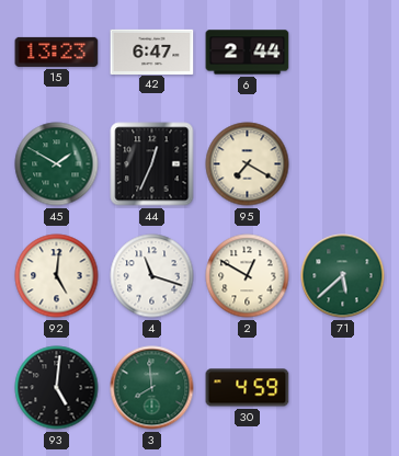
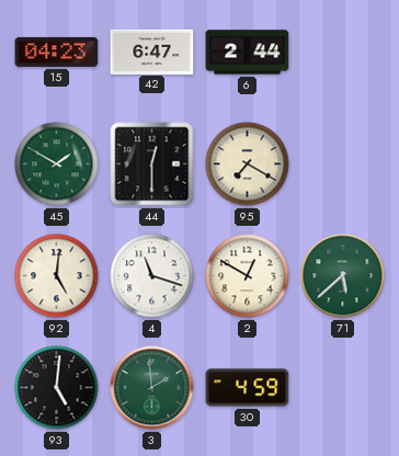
15: 13:23 -> 04:23
44: 12:34 -> 12:30
3: 7:59 -> 1:59
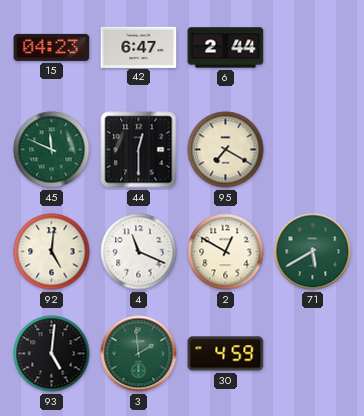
45: 1:50 -> 11:49
4: 11:18 -> 11:19
71: 5:38 -> 5:40
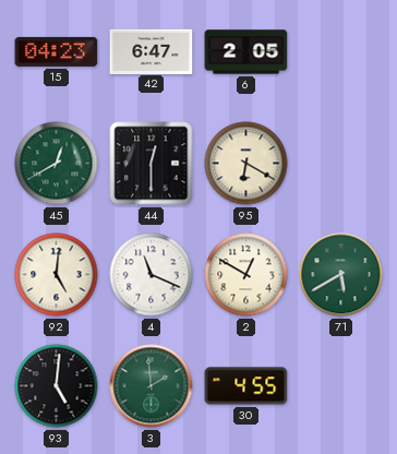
6: 2:44 -> 2:05
45: 11:49 -> 12:40
95: 7:20 -> 6:20
30: 4:59 -> 4:55
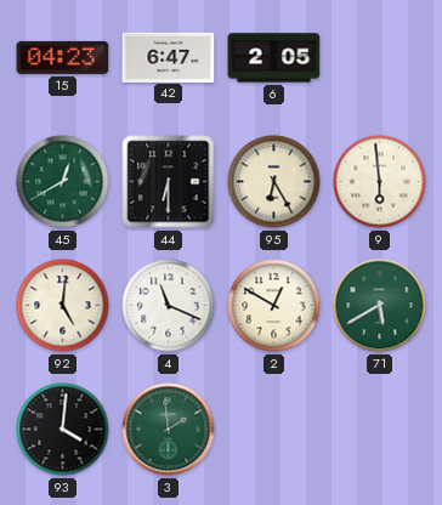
44: 12:30 -> 6:30
95: 6:20 -> 6:25
9: none -> 5:59
93: 5:01 -> 4:01
30: 4:55 -> none
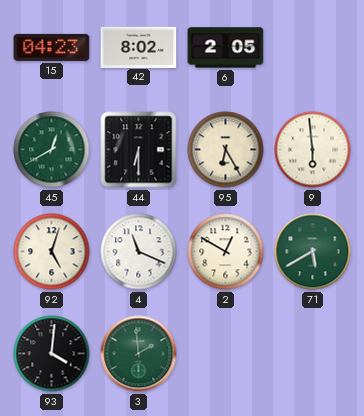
42: 6:47 -> 8:02
92: 5:01 -> 5:03
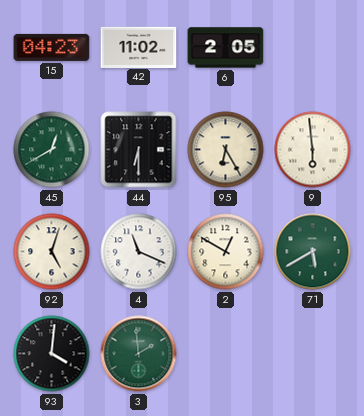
42: 8:02 -> 11:02
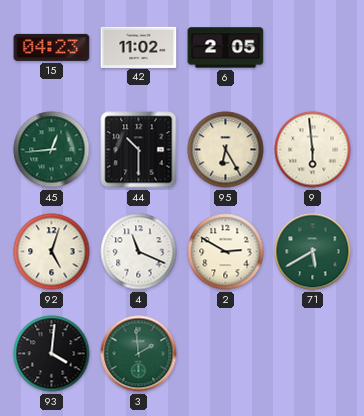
45: 12:40 -> 12:44
44: 6:30 -> 10:30
2: 12:50 -> 2:50
